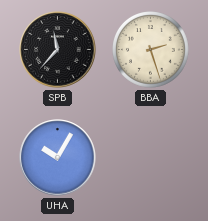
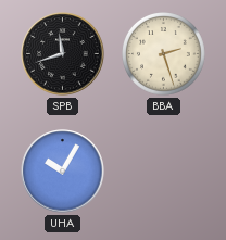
SPB: 11:37 -> 11:42
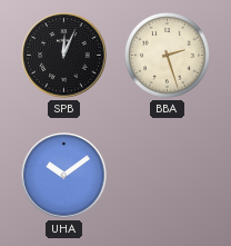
SPB: 11:42 -> 12:04
UHA: 10:05 -> 10:09
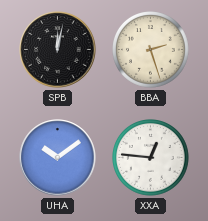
SPB: 12:04 -> 12:02
XXA: none -> 12:46
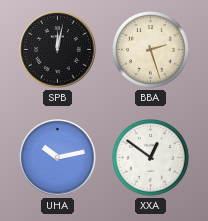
UHA: 10:09 -> 10:13
XXA: 12:46 -> 12:51
